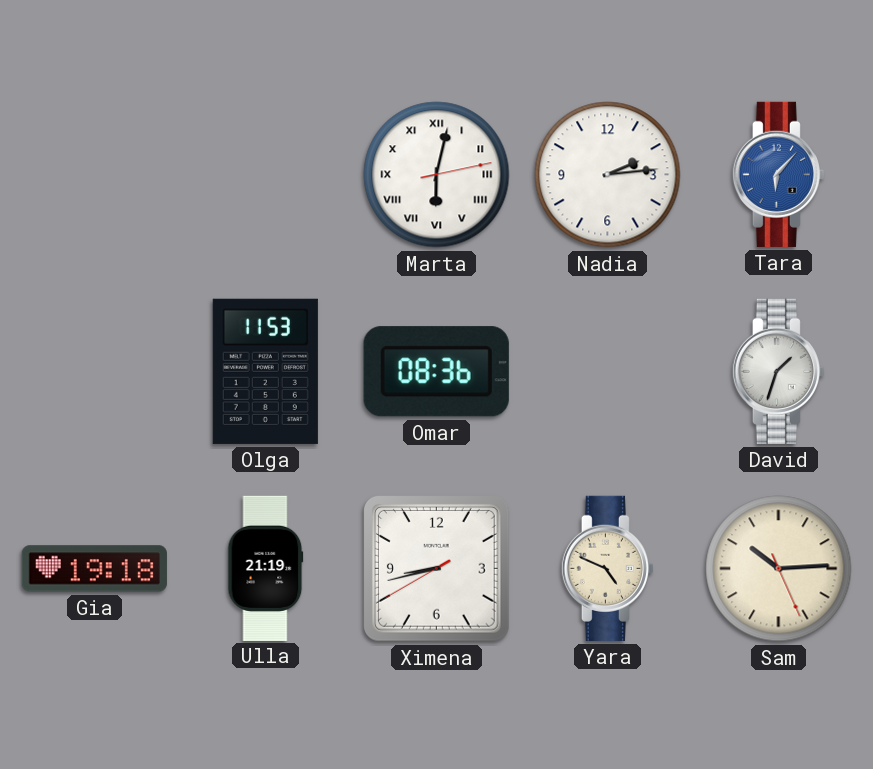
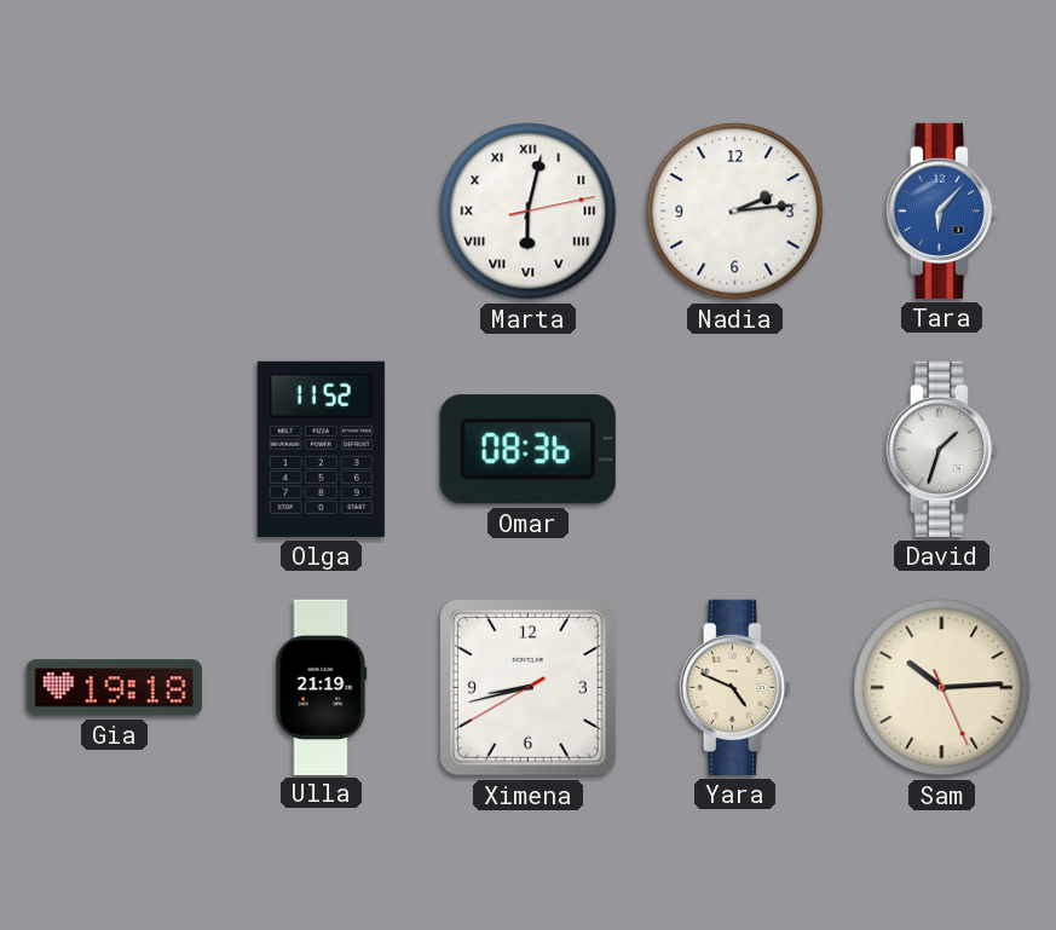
Olga: 11:53 -> 11:52
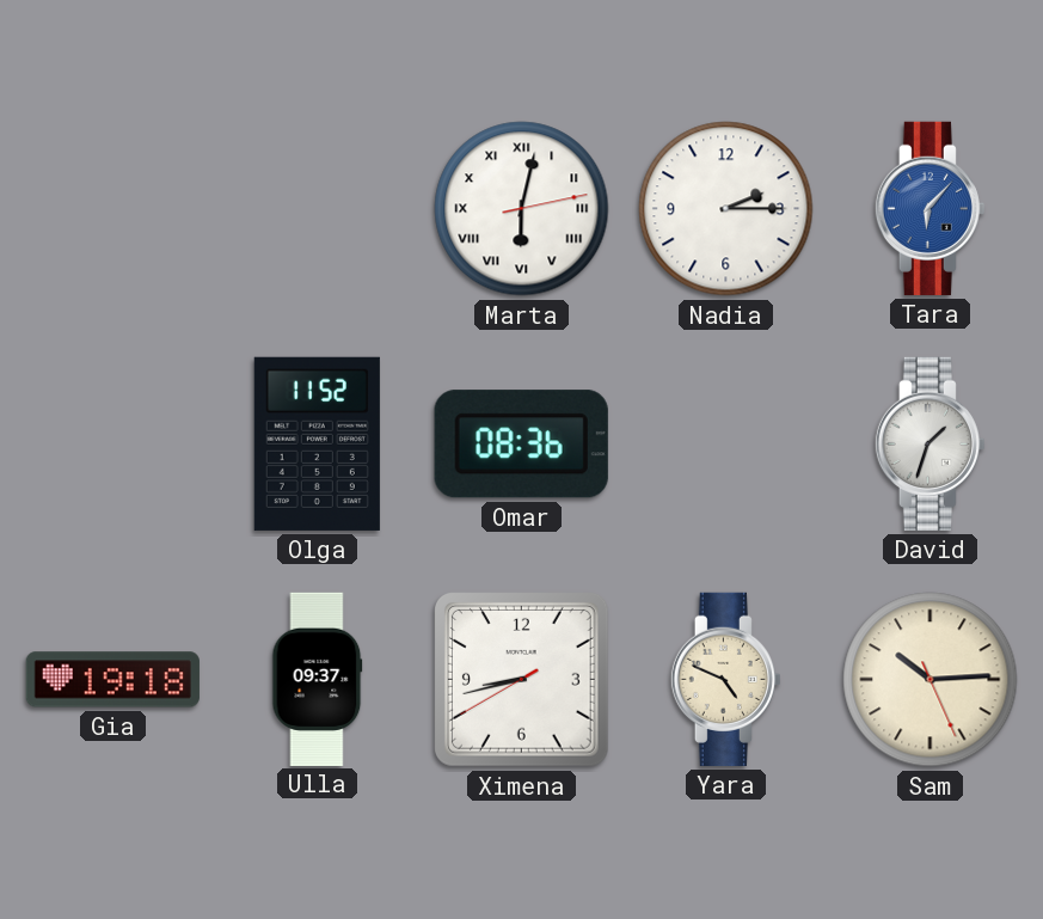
Nadia: 2:14 -> 2:15
Ulla: 21:19 -> 09:37
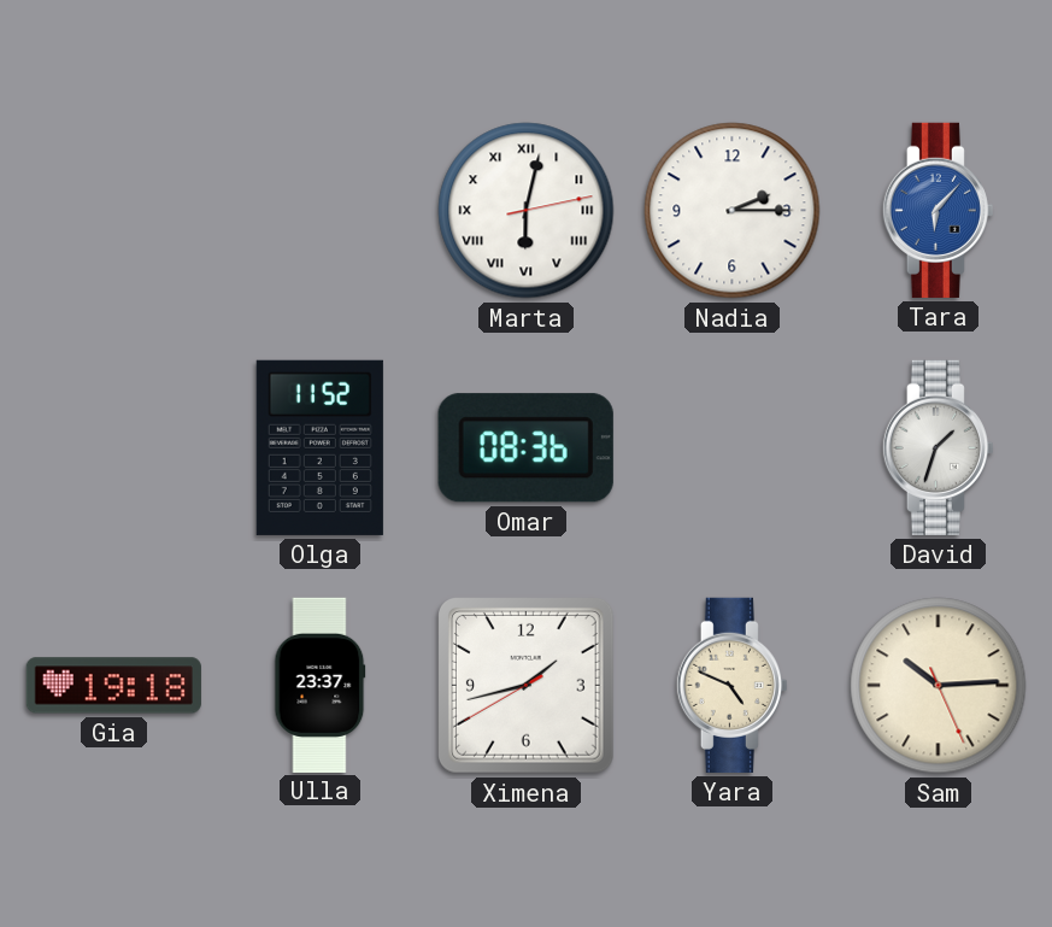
Ulla: 09:37 -> 23:37
Ximena: 8:42 -> 1:42
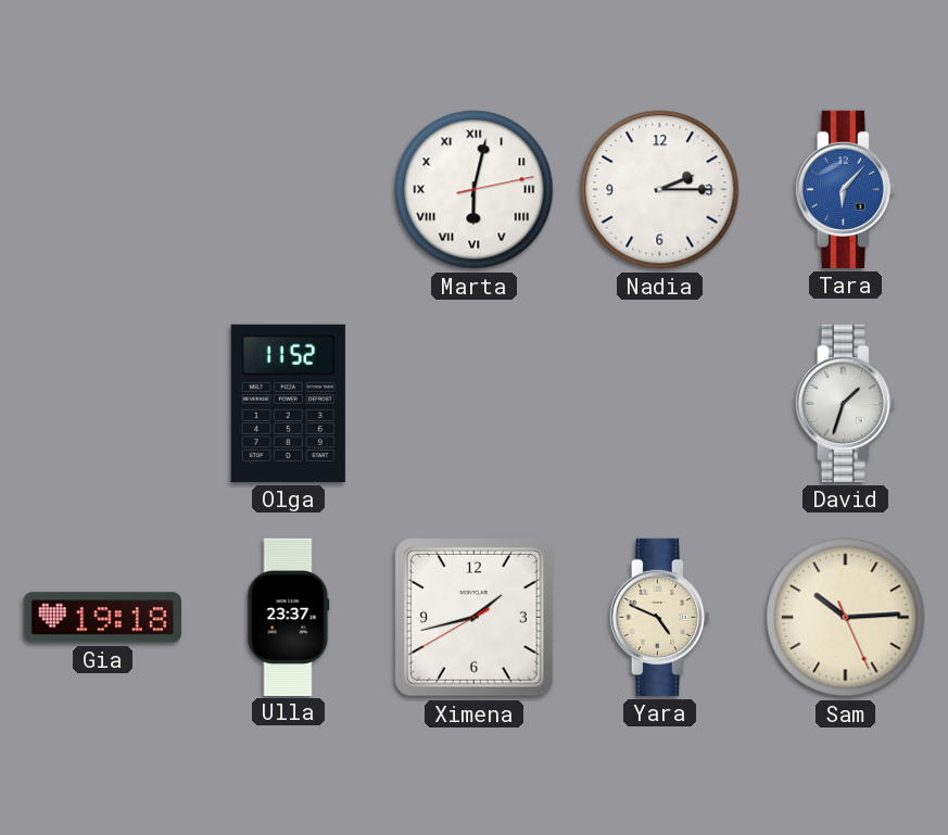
Omar: 08:36 -> none
